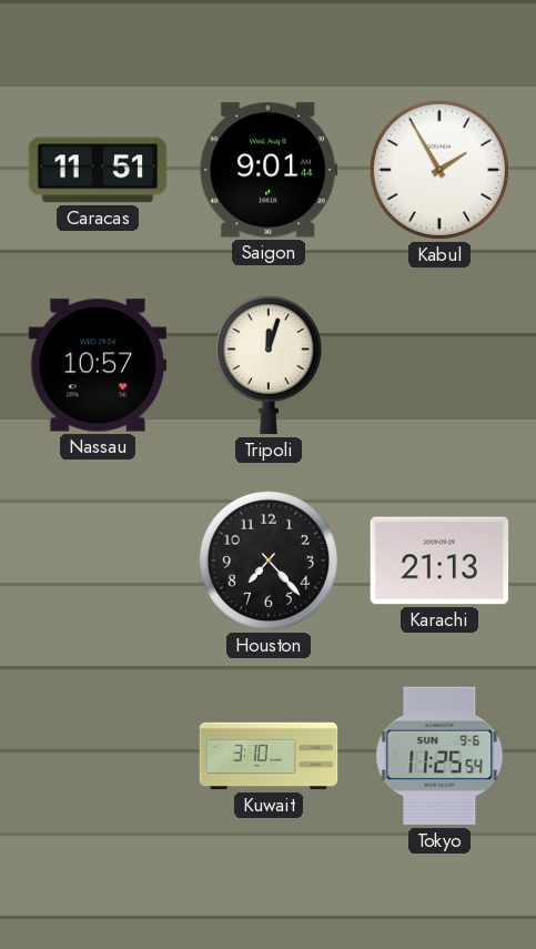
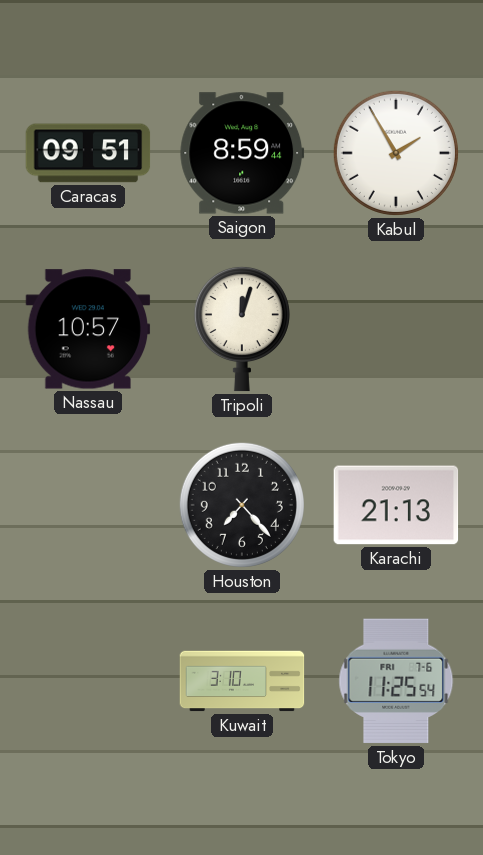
Caracas: 11:51 -> 09:51
Saigon: 9:01 -> 8:59
Tokyo date: SUN 9-6 -> FRI 7-6
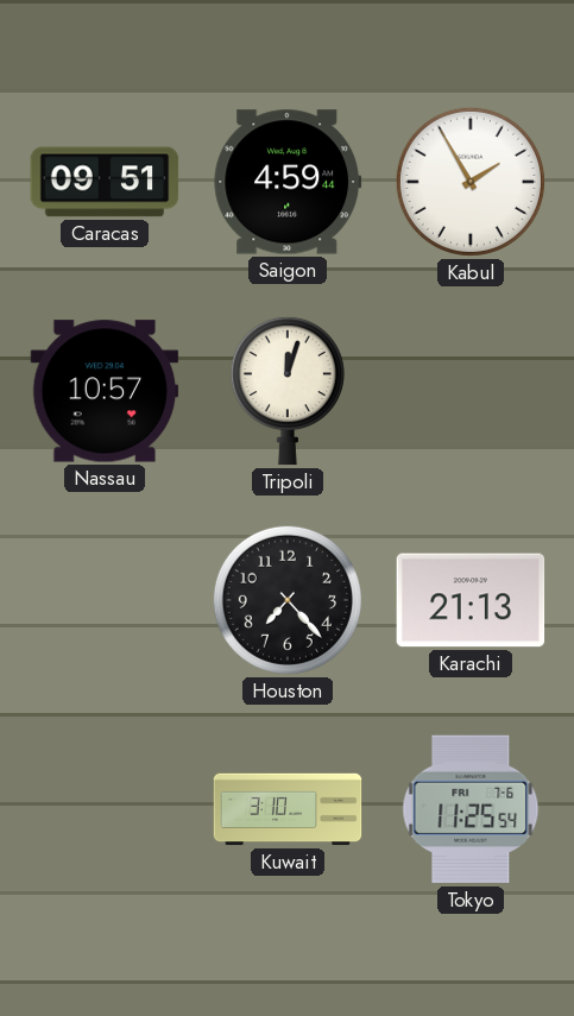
Saigon: 8:59 -> 4:59
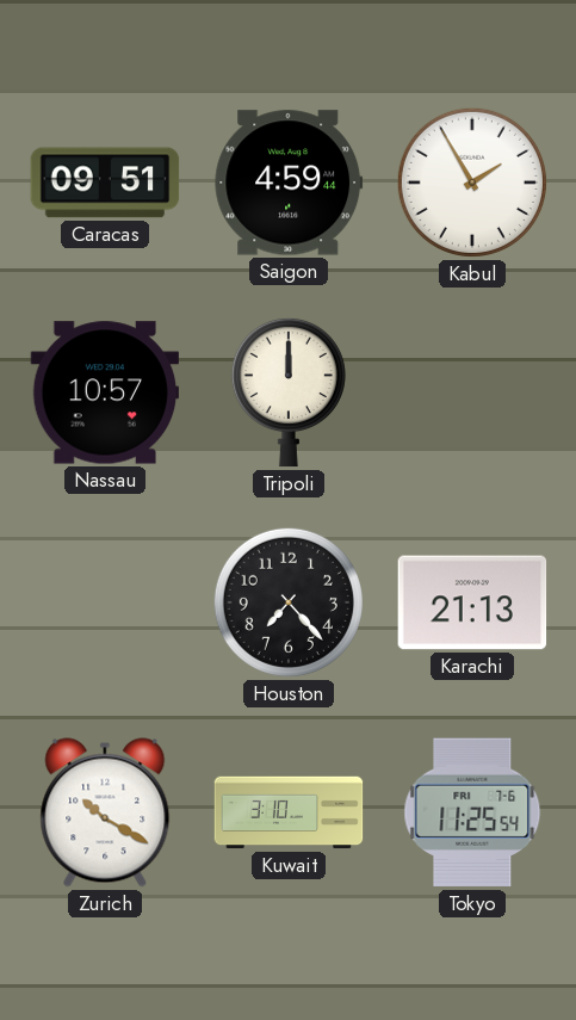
Tripoli: 12:03 -> 12:00
Zurich: none -> 10:20
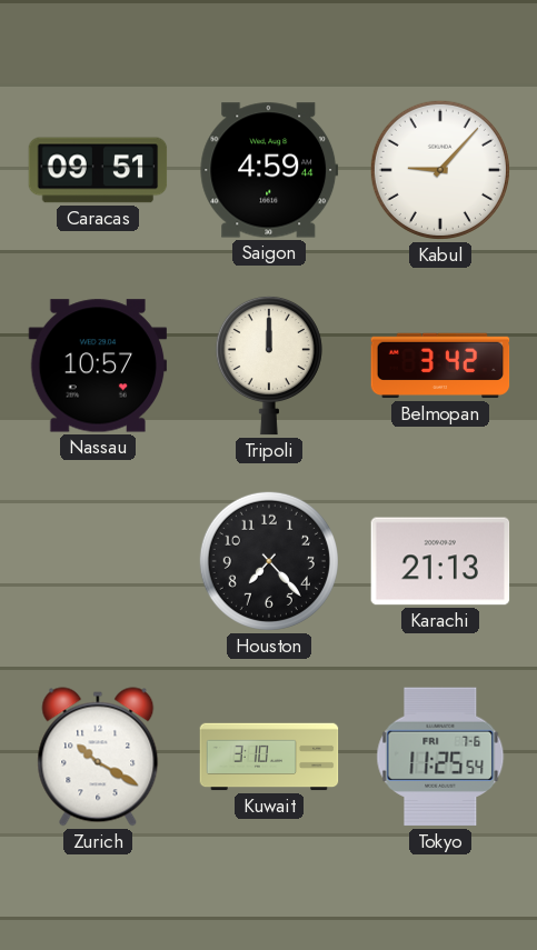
Kabul: 1:55 -> 9:07
Belmopan: none -> 3:42
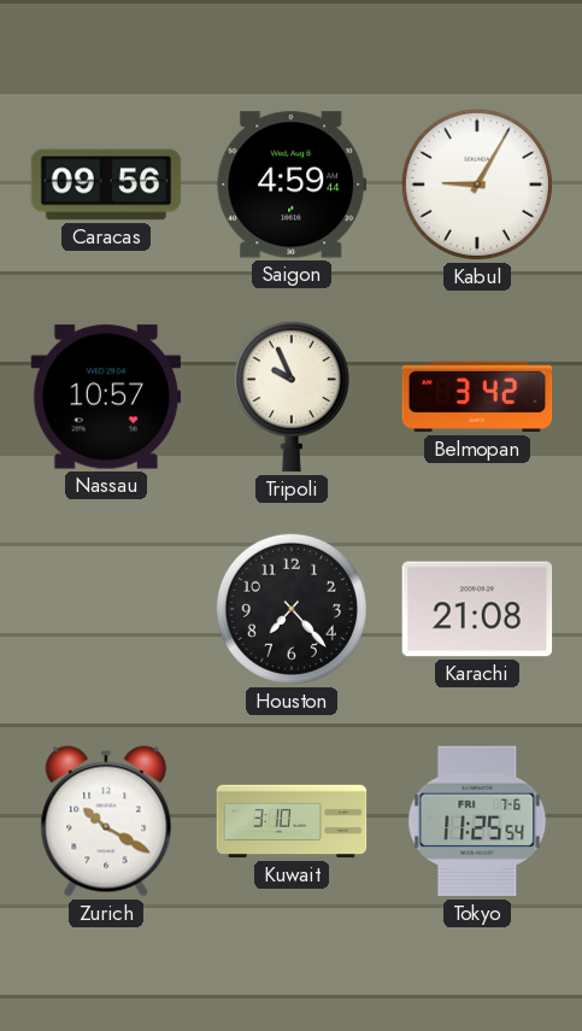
Caracas: 09:51 -> 09:56
Kabul: 9:07 -> 9:05
Tripoli: 12:00 -> 9:56
Karachi: 21:13 -> 21:08
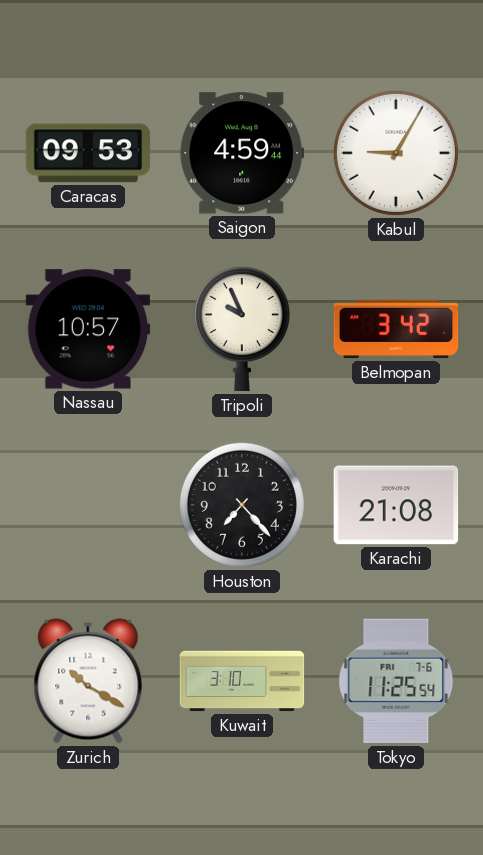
Caracas: 09:56 -> 09:53
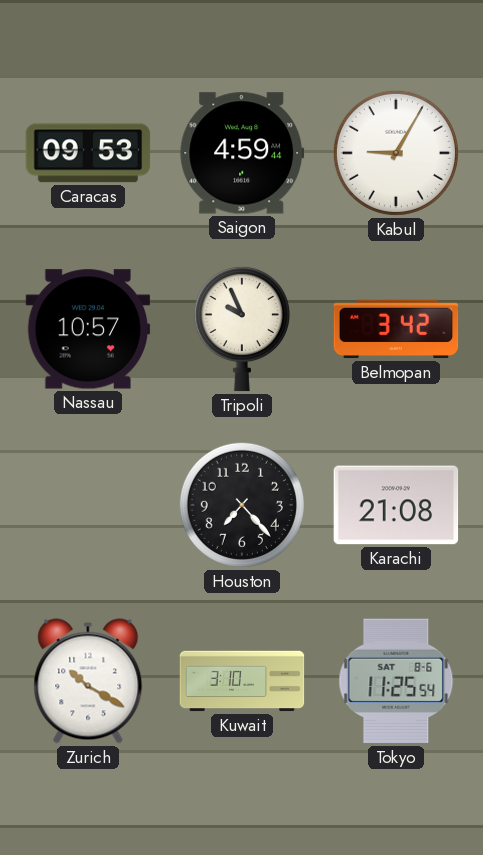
Tokyo date: FRI 7-6 -> SAT 8-6
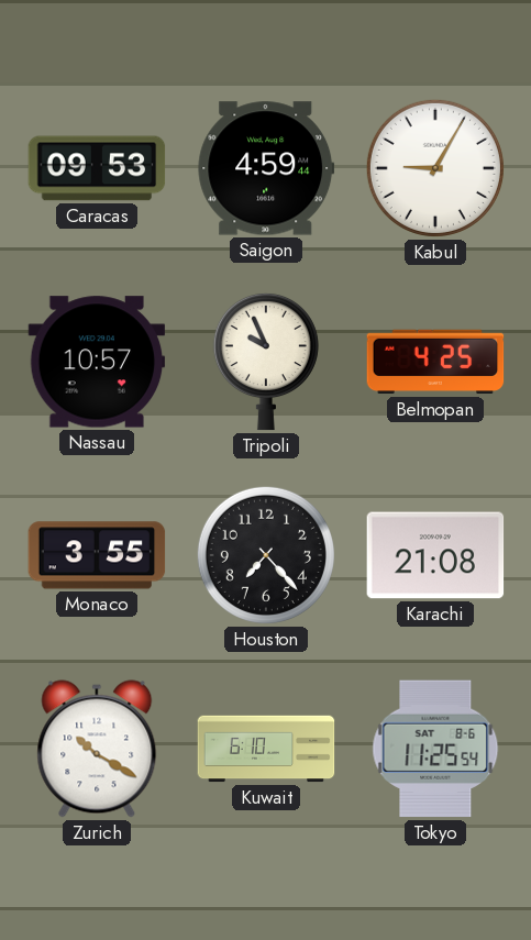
Belmopan: 3:42 -> 4:25
Monaco: none -> 3:55
Kuwait: 3:10 -> 6:10
